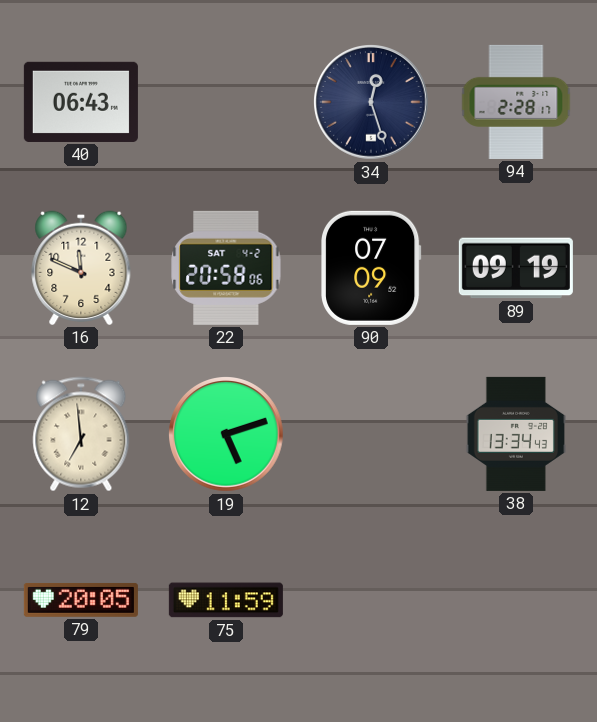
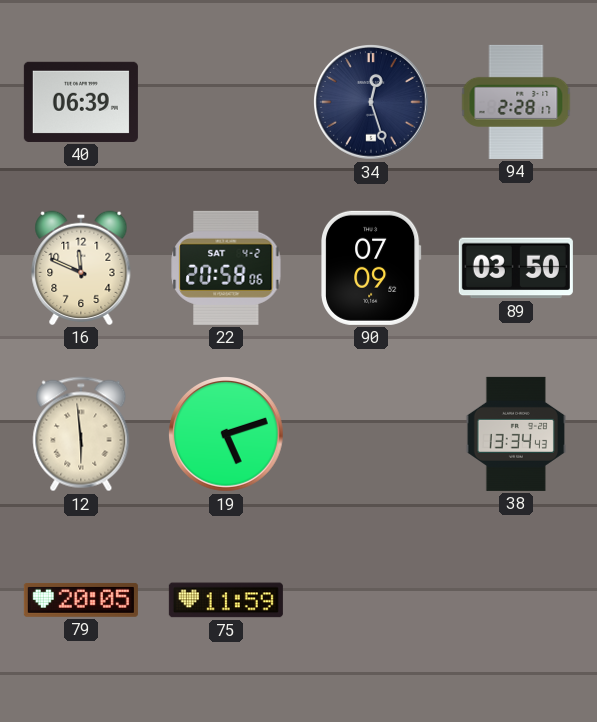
40: 06:43 -> 06:39
89: 09:19 -> 03:50
12: 6:59 -> 5:59
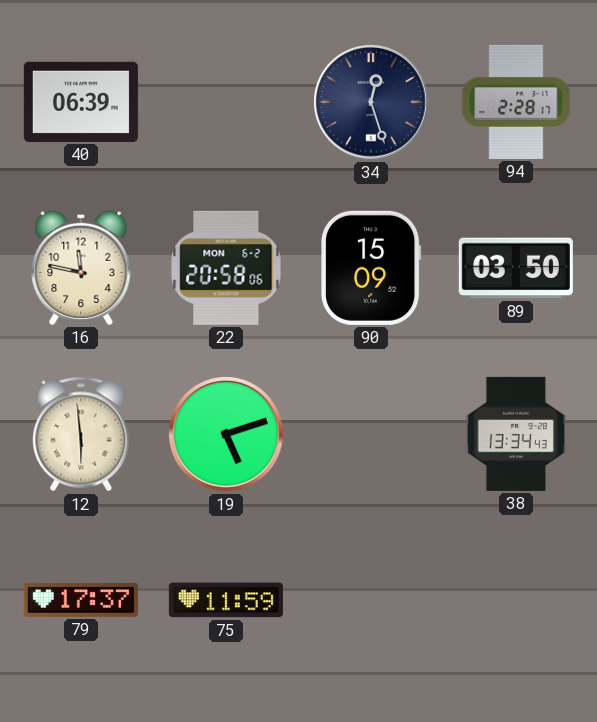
16: 11:49 -> 11:47
22 date: SAT 4-2 -> MON 6-2
90: 07:09 -> 15:09
79: 20:05 -> 17:37
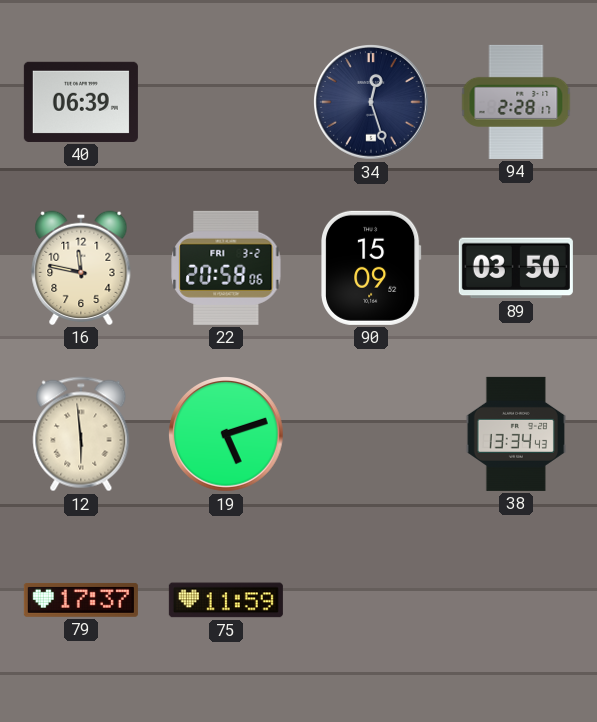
22 date: MON 6-2 -> FRI 3-2
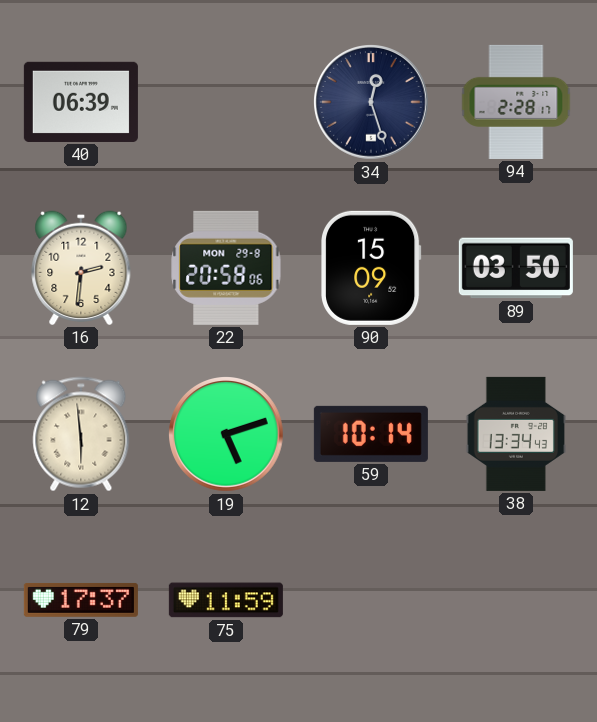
16: 11:47 -> 2:31
22 date: FRI 3-2 -> MON 29-8
59: none -> 10:14
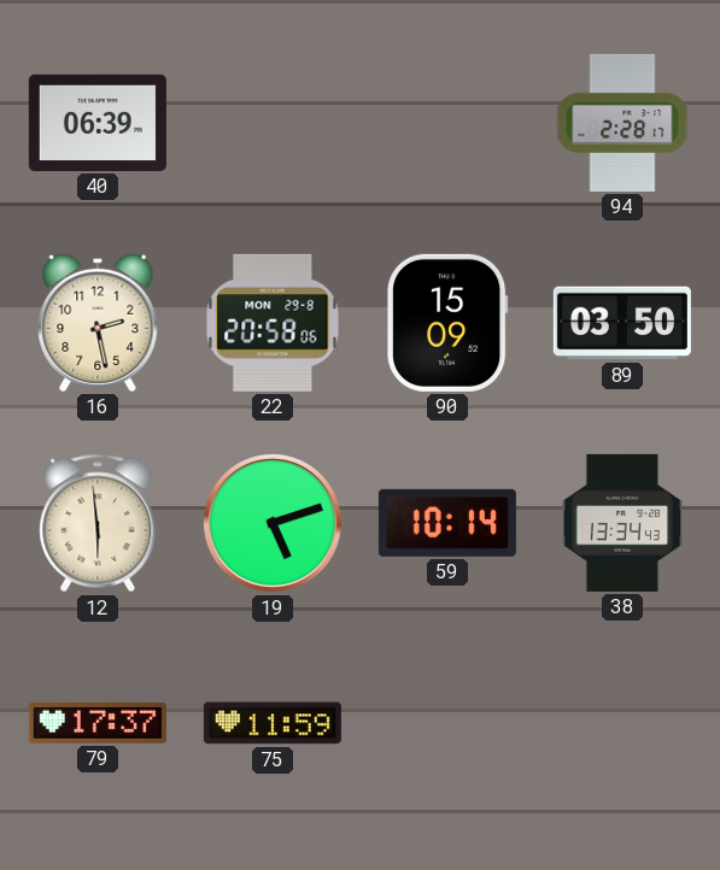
34: 12:27 -> none
16: 2:31 -> 2:28
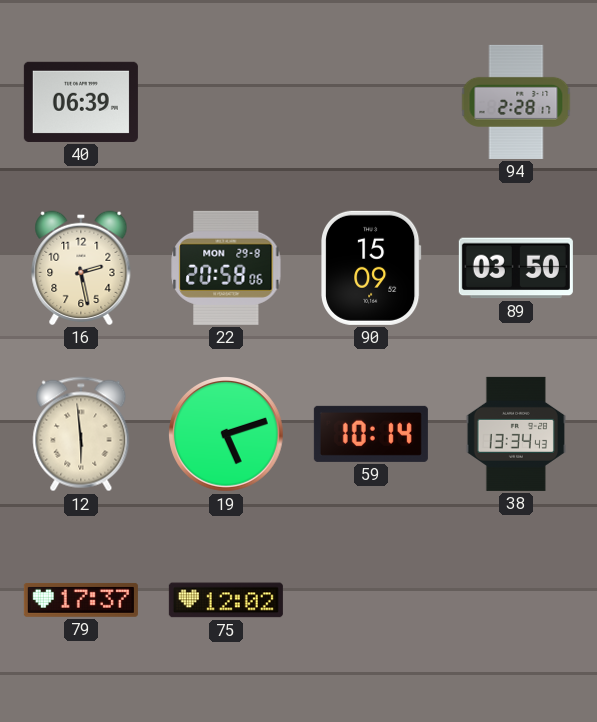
75: 11:59 -> 12:02
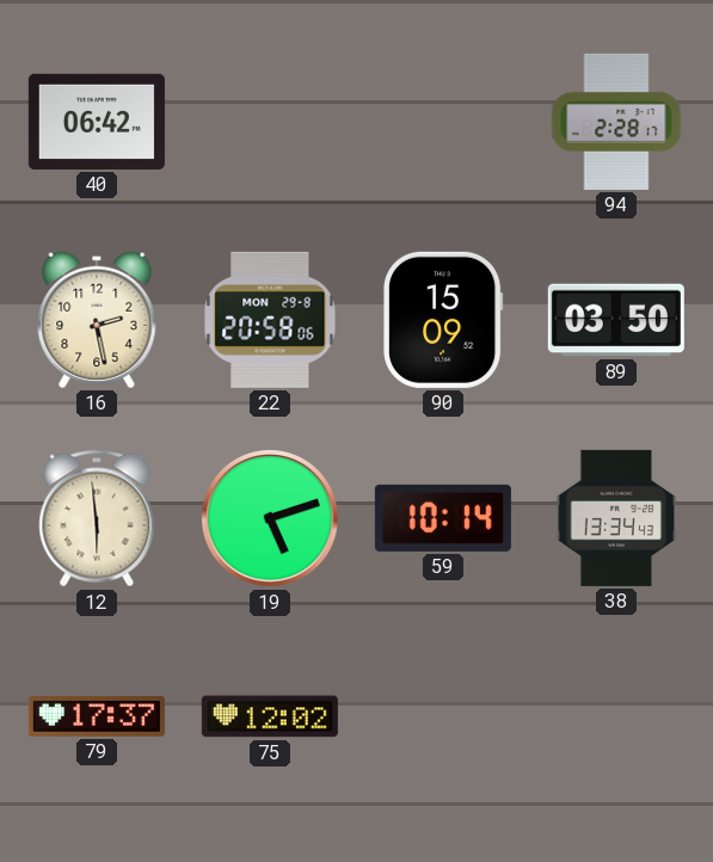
40: 06:39 -> 06:42
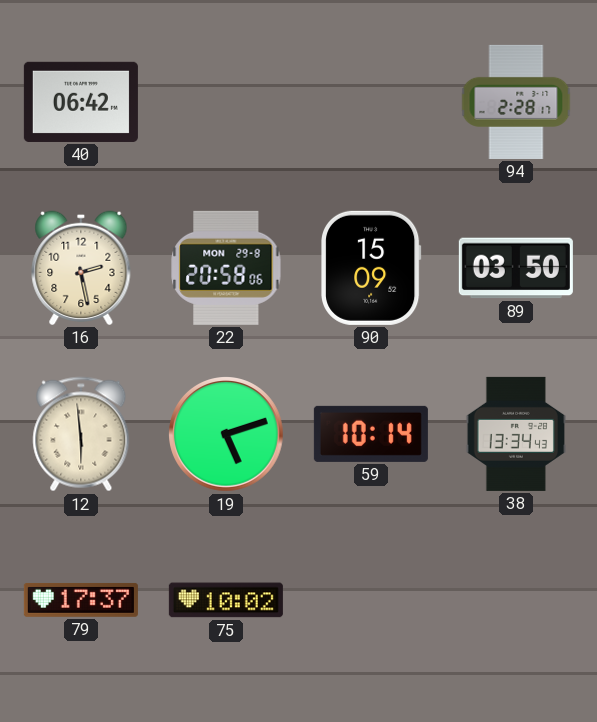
75: 12:02 -> 10:02
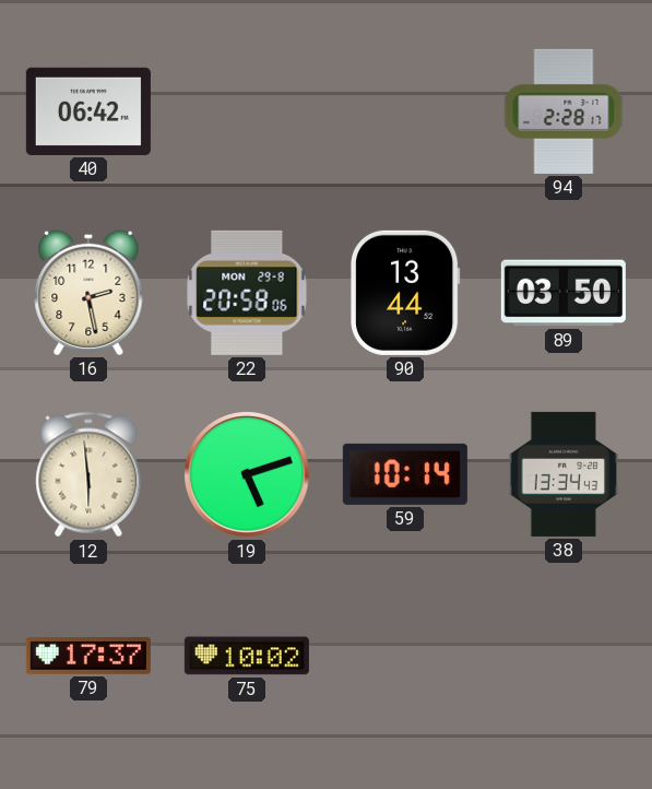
90: 15:09 -> 13:44
